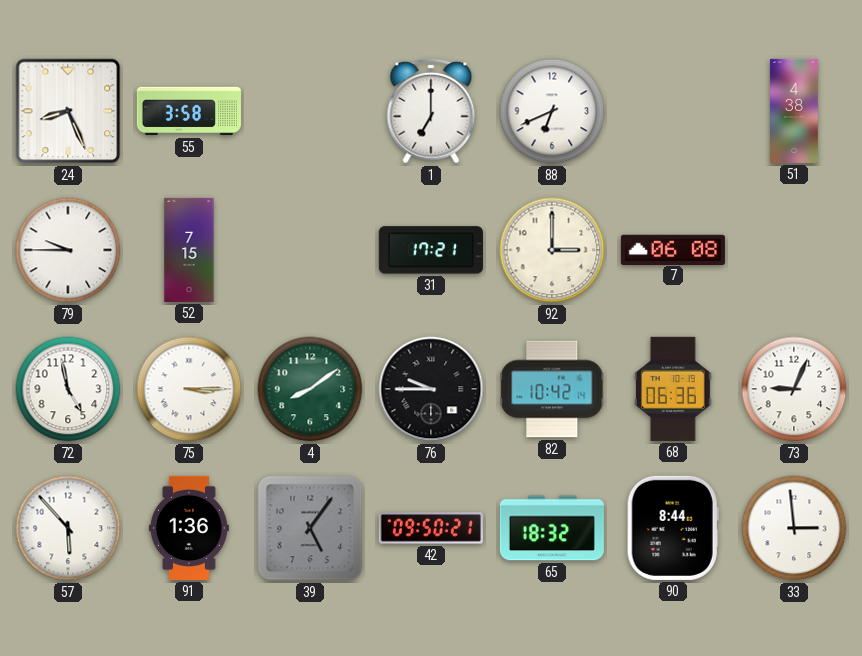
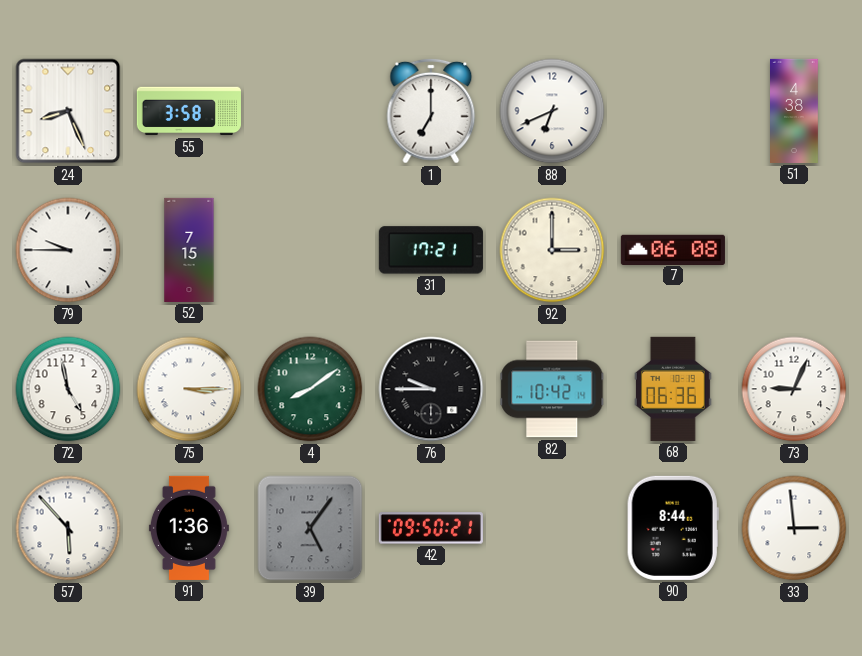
65: 18:32 -> none
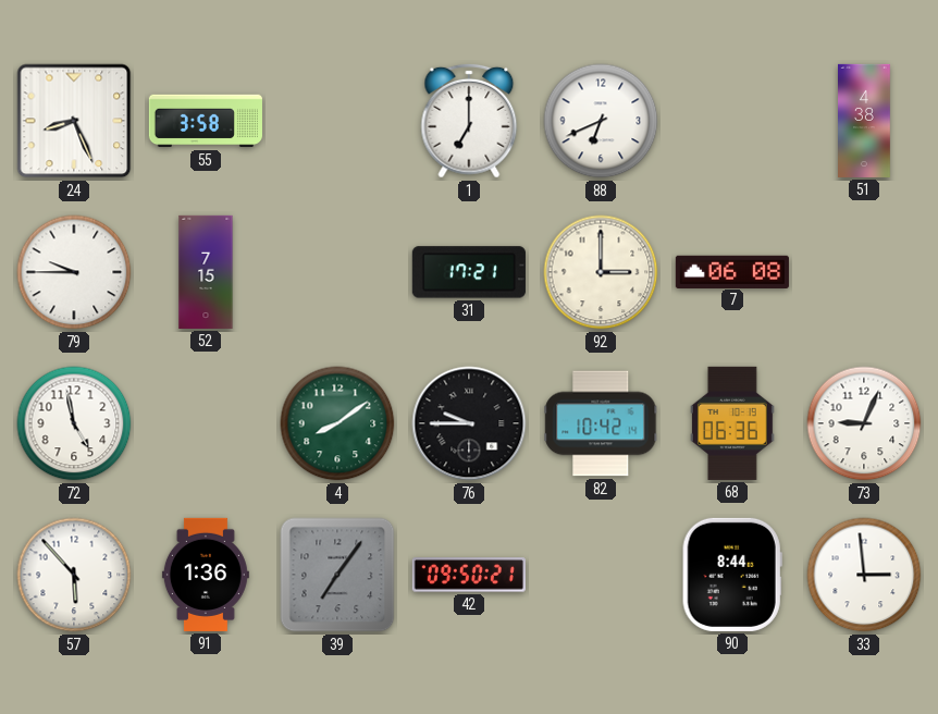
75: 3:15 -> none
39: 5:06 -> 7:06
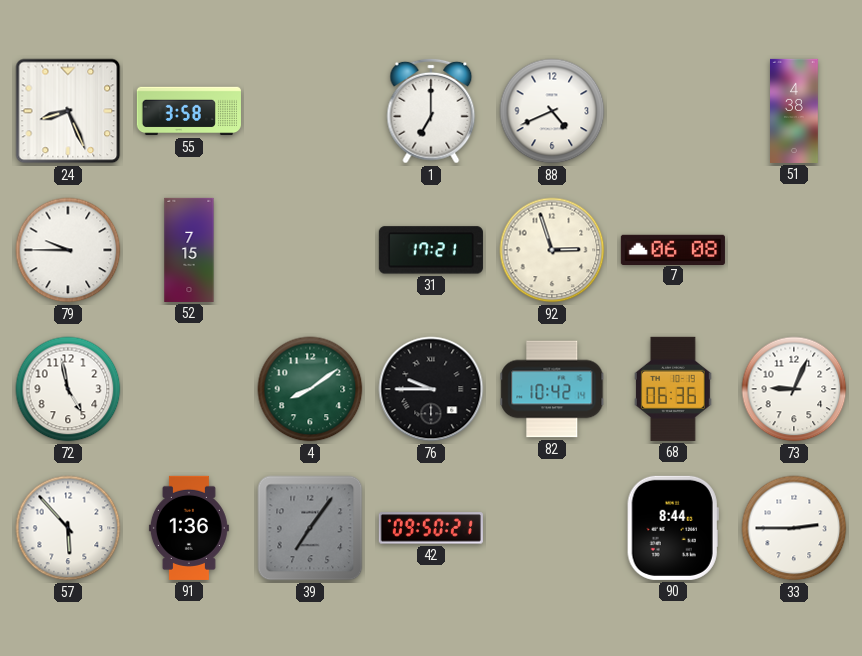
88: 6:41 -> 4:41
92: 3:00 -> 2:57
33: 2:59 -> 2:45
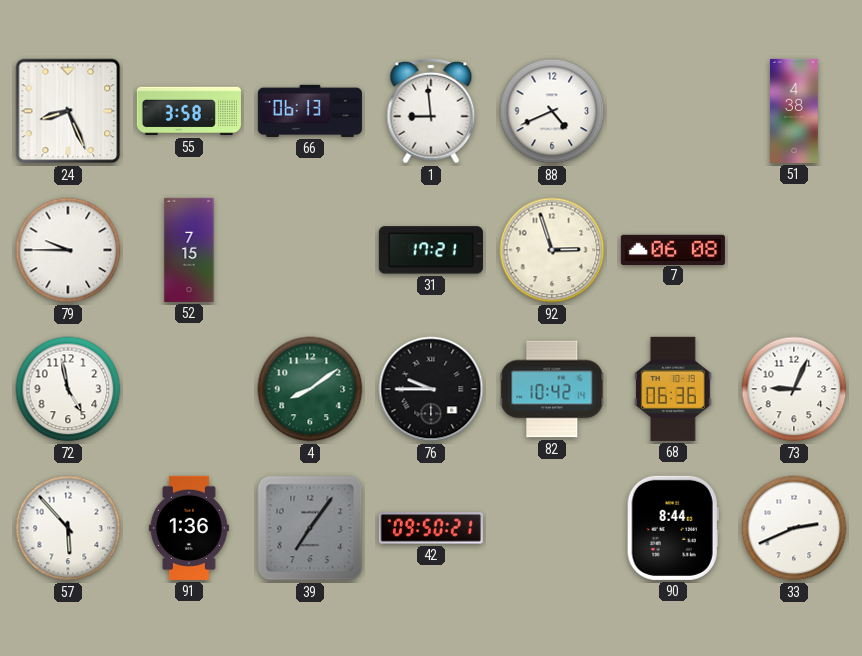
66: none -> 06:13
1: 7:00 -> 8:59
33: 2:45 -> 2:41
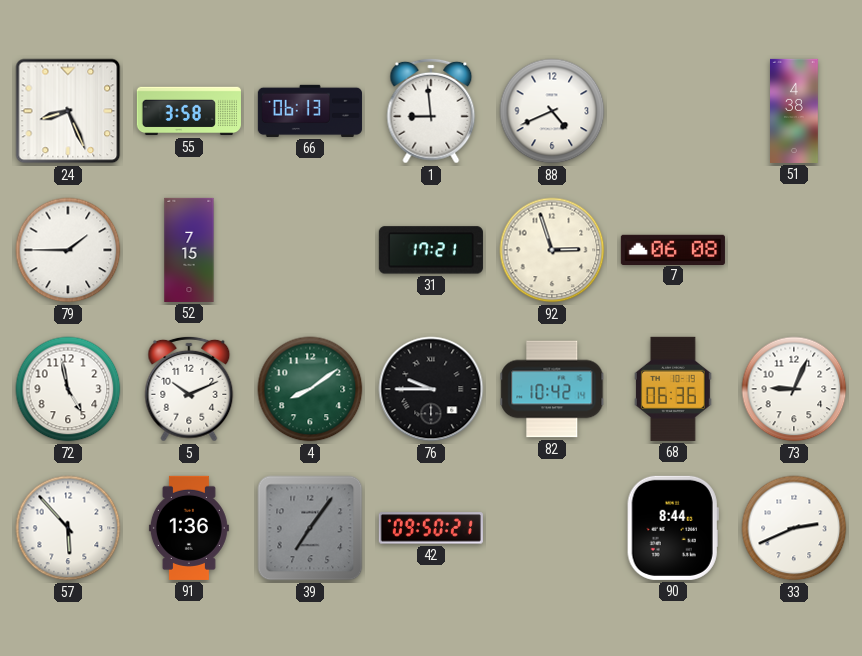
79: 9:45 -> 1:45
5: none -> 10:11
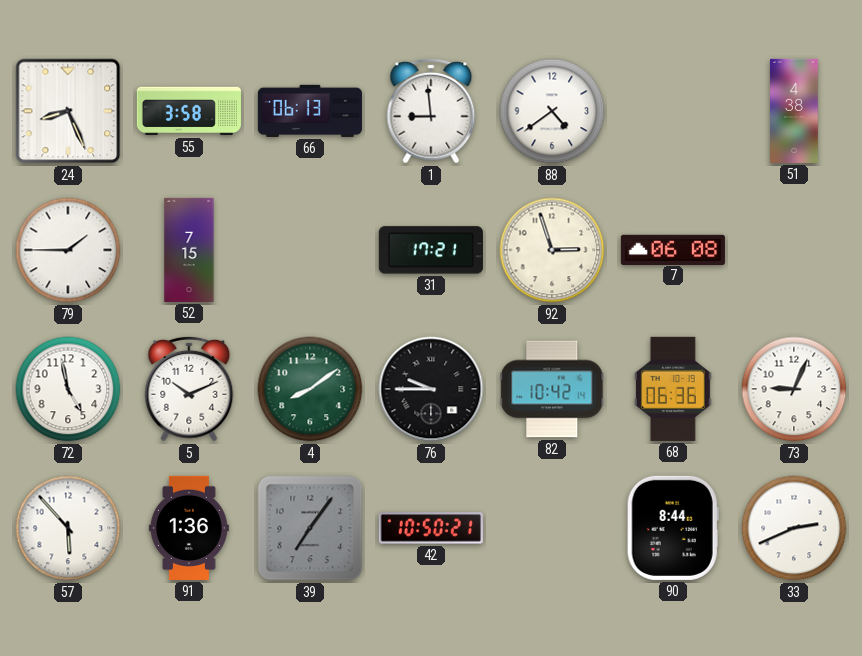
88: 4:41 -> 4:39
42: 09:50 -> 10:50
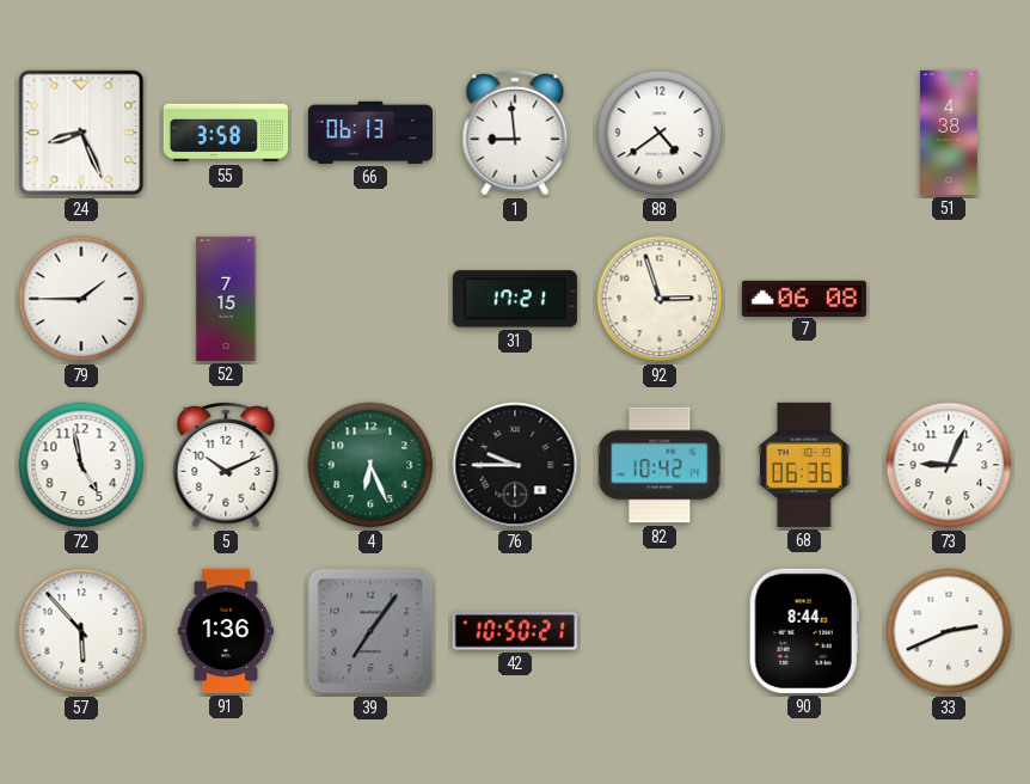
4: 8:09 -> 6:26
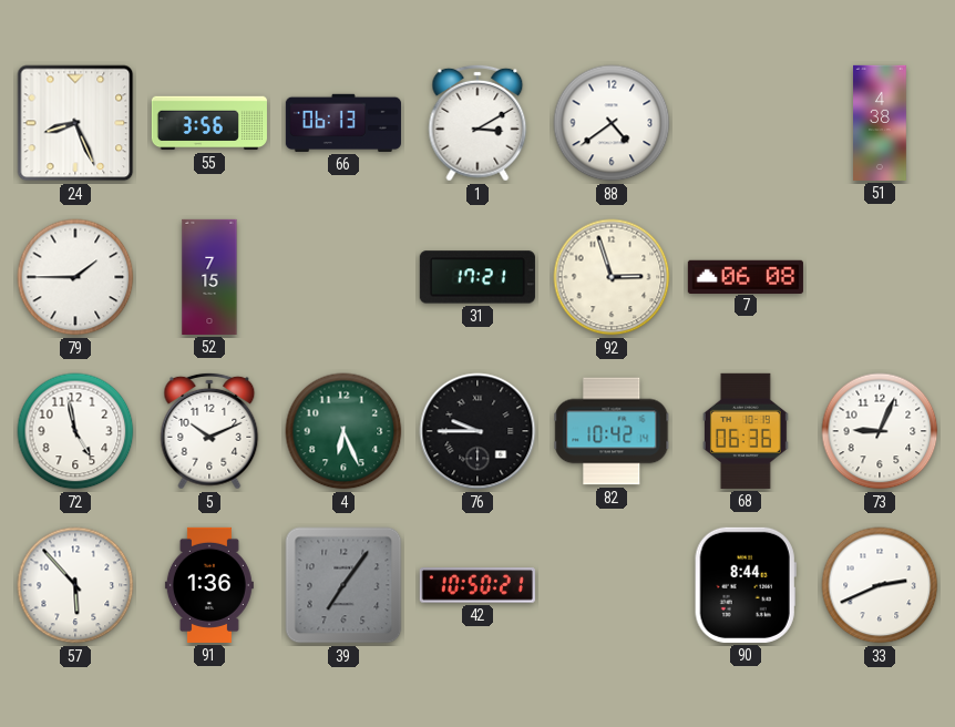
55: 3:58 -> 3:56
1: 8:59 -> 3:10
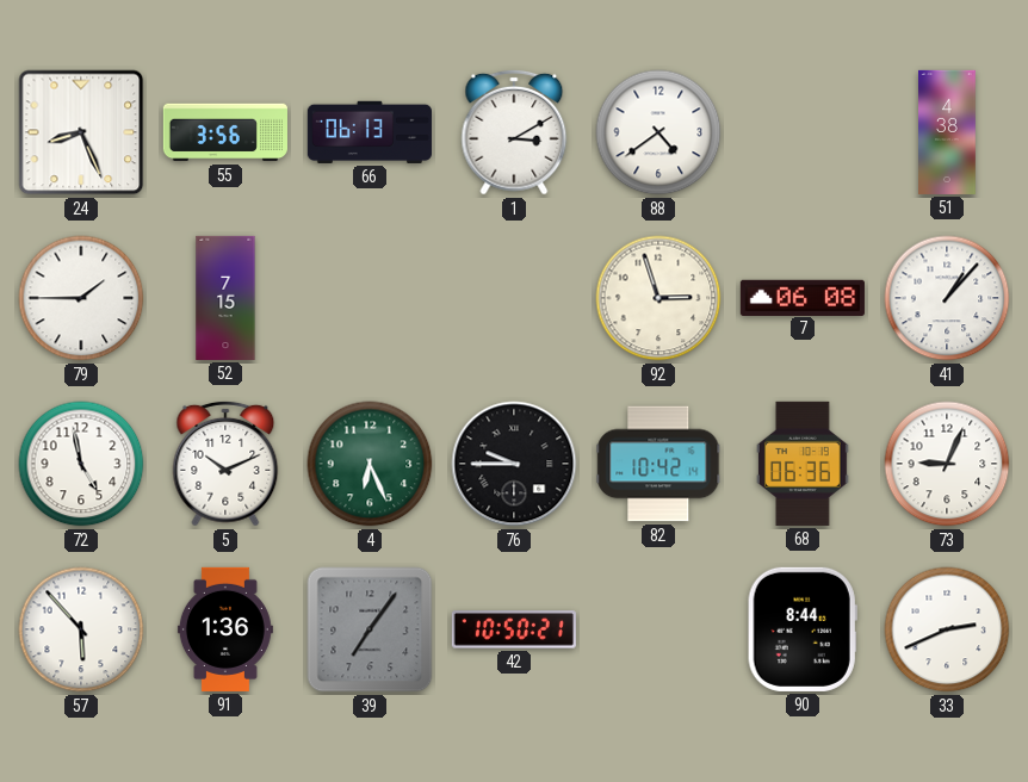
31: 17:21 -> none
41: none -> 1:07
